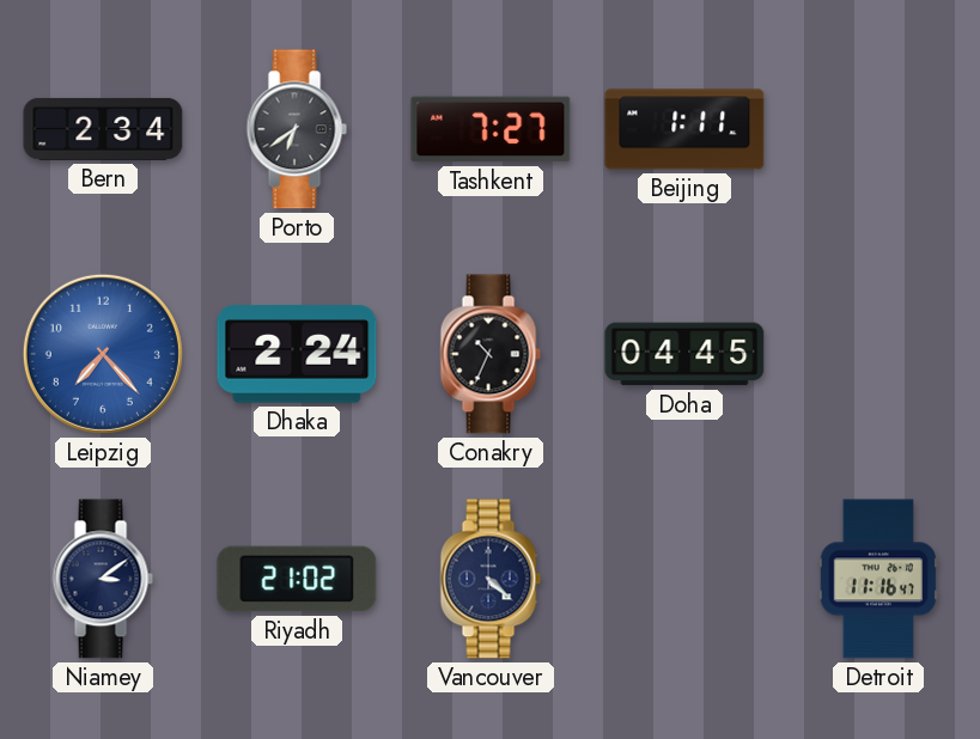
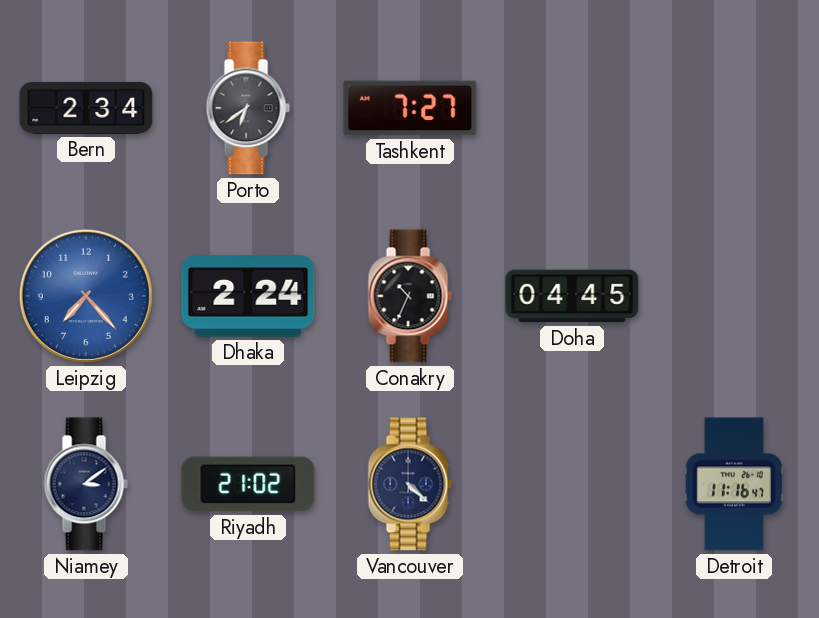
Beijing: 1:11 -> none
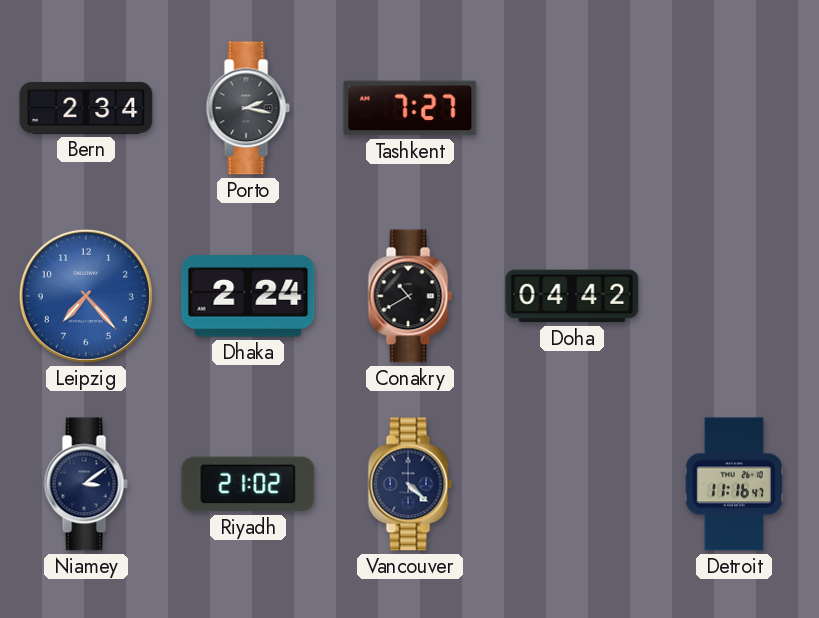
Porto: 6:39 -> 2:17
Conakry: 10:34 -> 10:40
Doha: 04:45 -> 04:42
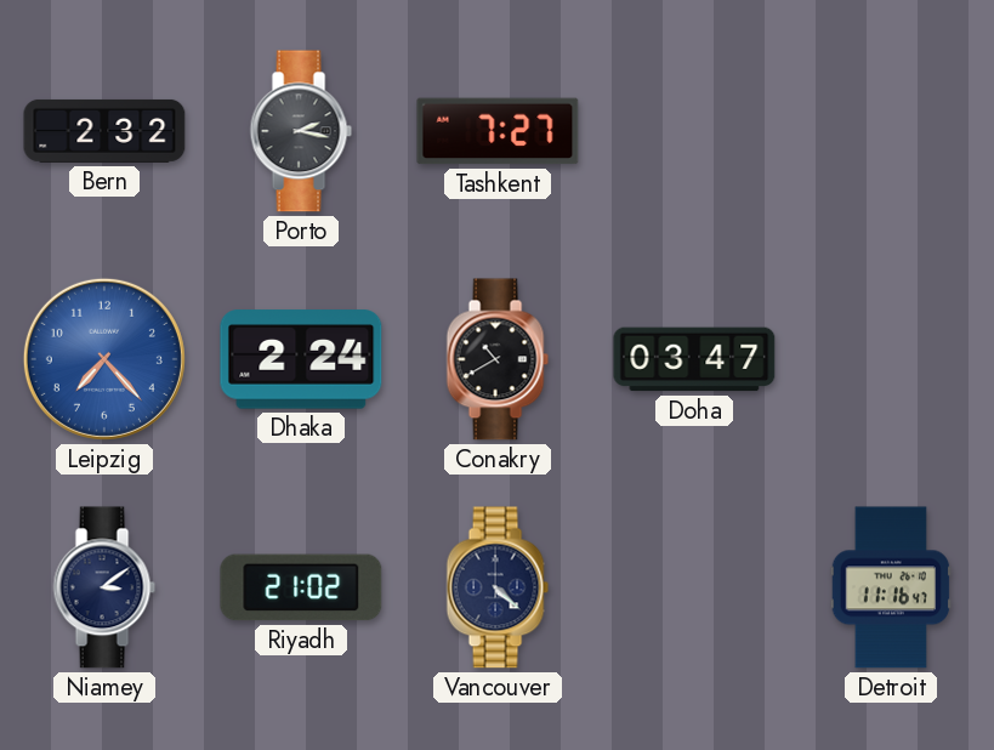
Bern: 2:34 -> 2:32
Doha: 04:42 -> 03:47
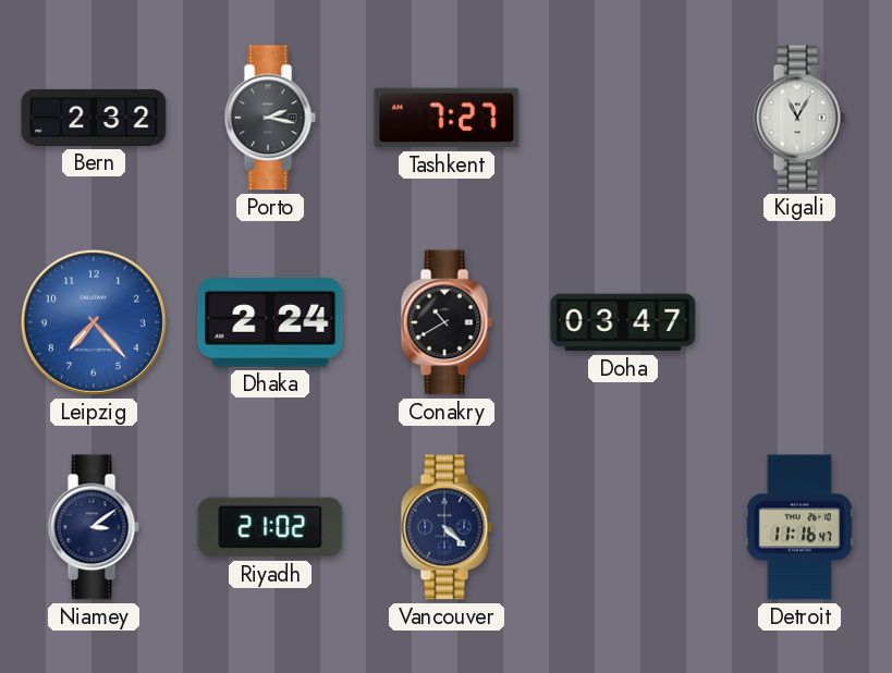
Kigali: none -> 11:05
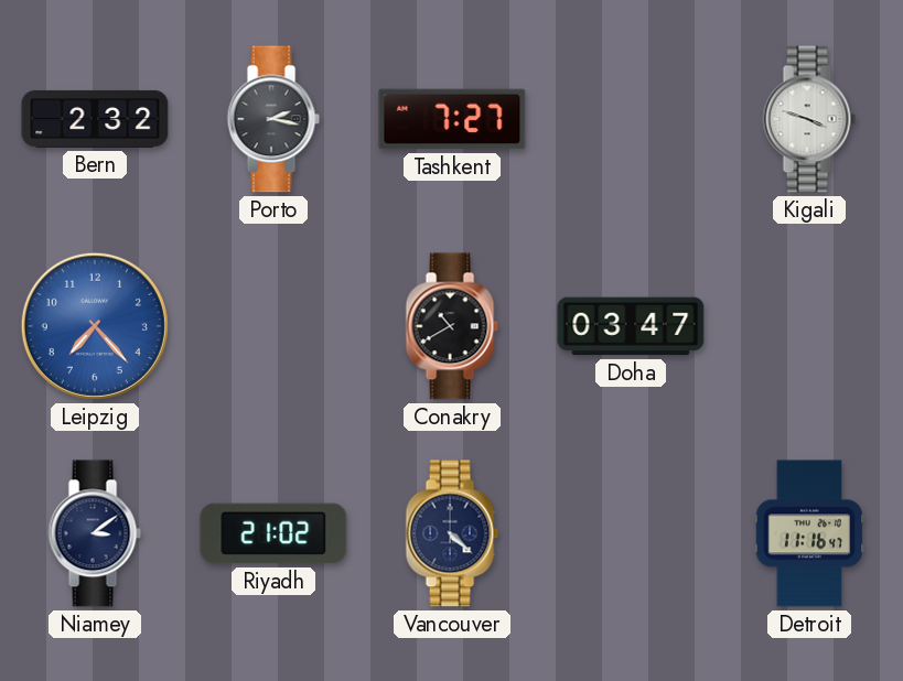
Kigali: 11:05 -> 3:48
Dhaka: 2:24 -> none
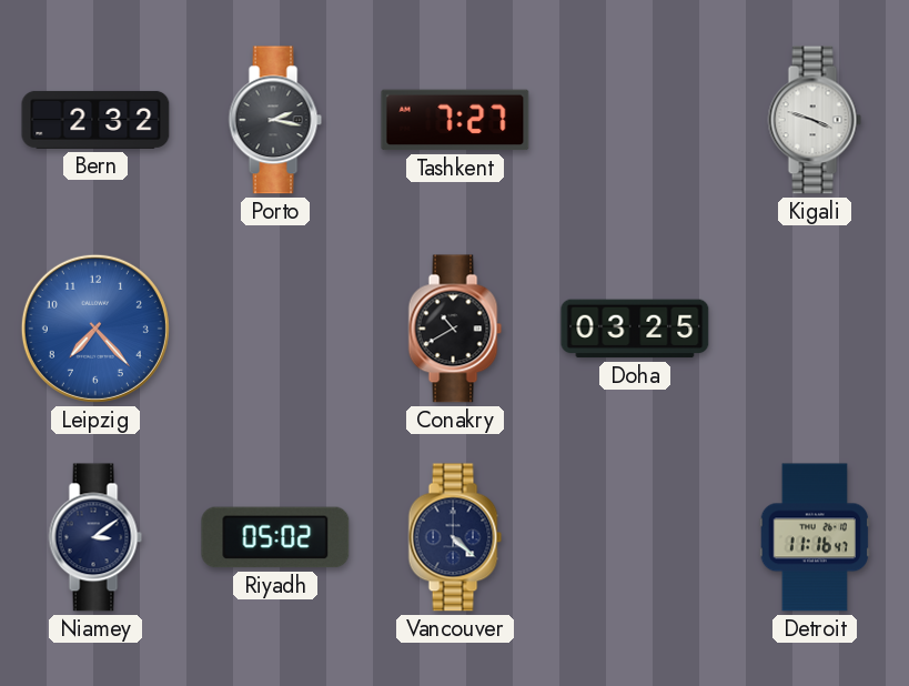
Doha: 03:47 -> 03:25
Riyadh: 21:02 -> 05:02
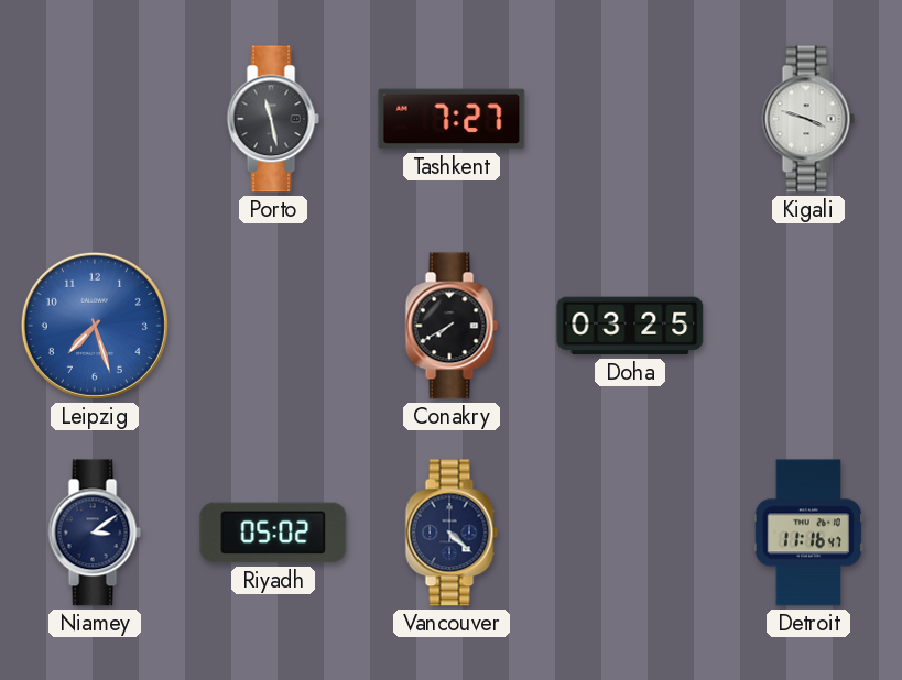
Bern: 2:32 -> none
Porto: 2:17 -> 11:28
Leipzig: 7:23 -> 7:27
Conakry: 10:40 -> 7:40
